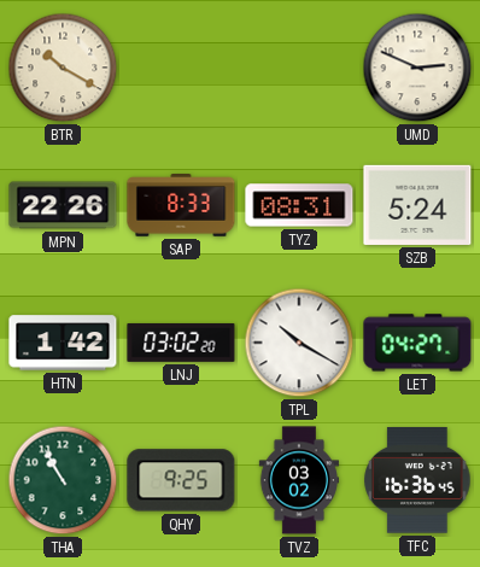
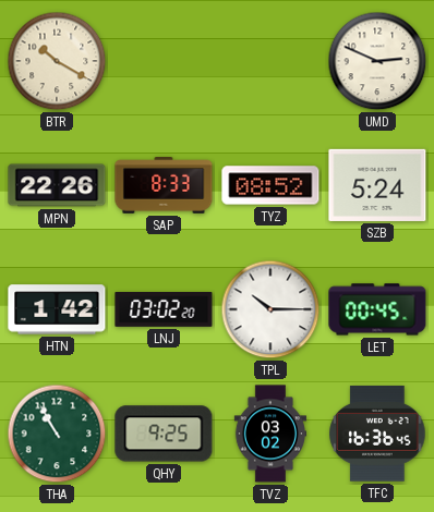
TYZ: 08:31 -> 08:52
TPL: 10:20 -> 10:15
LET: 04:27 -> 00:45
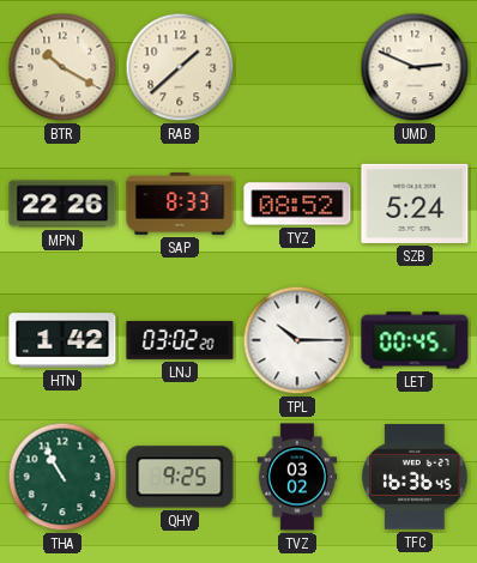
RAB: none -> 1:38
